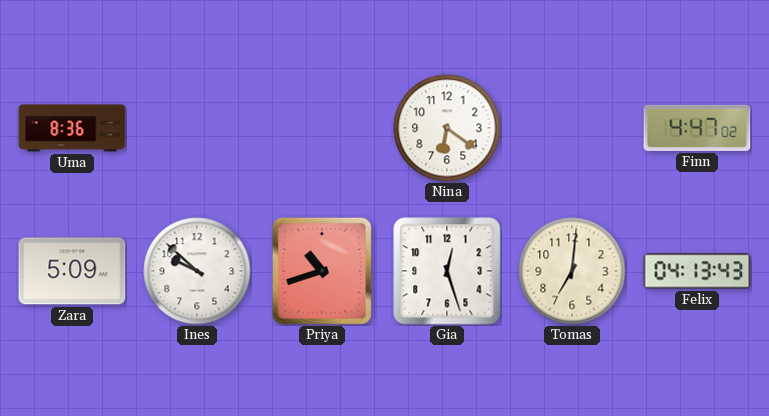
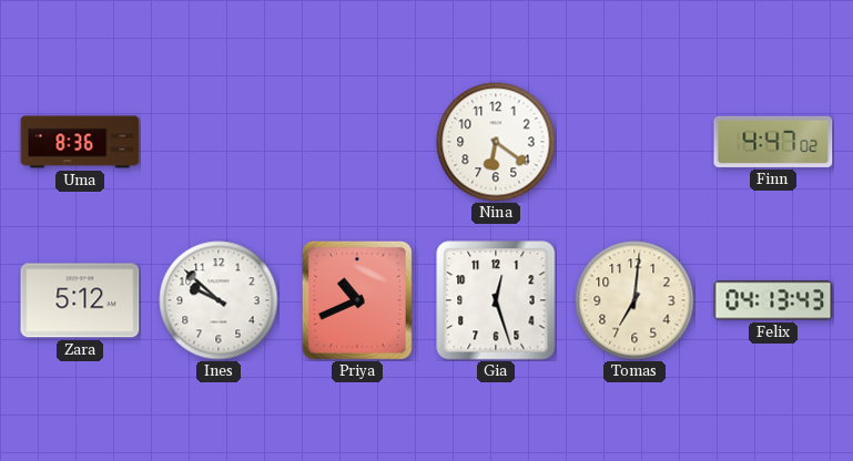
Zara: 5:09 -> 5:12
Priya: 10:42 -> 10:41
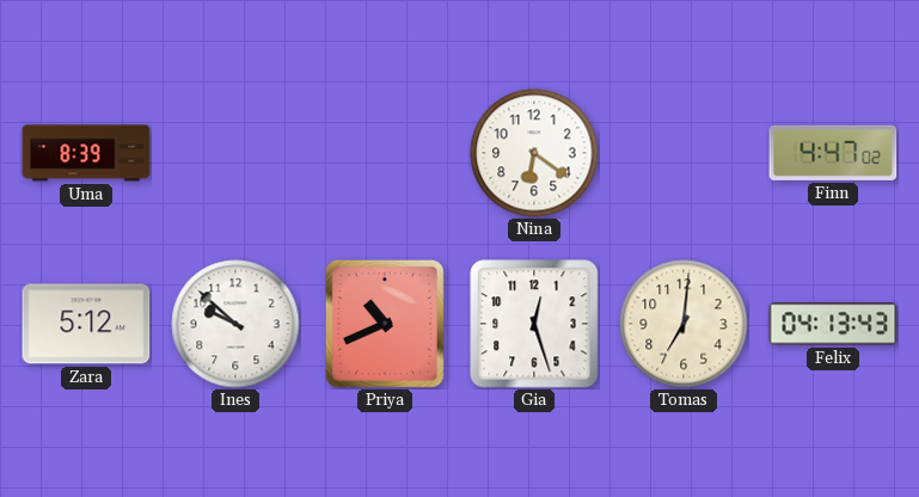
Uma: 8:36 -> 8:39
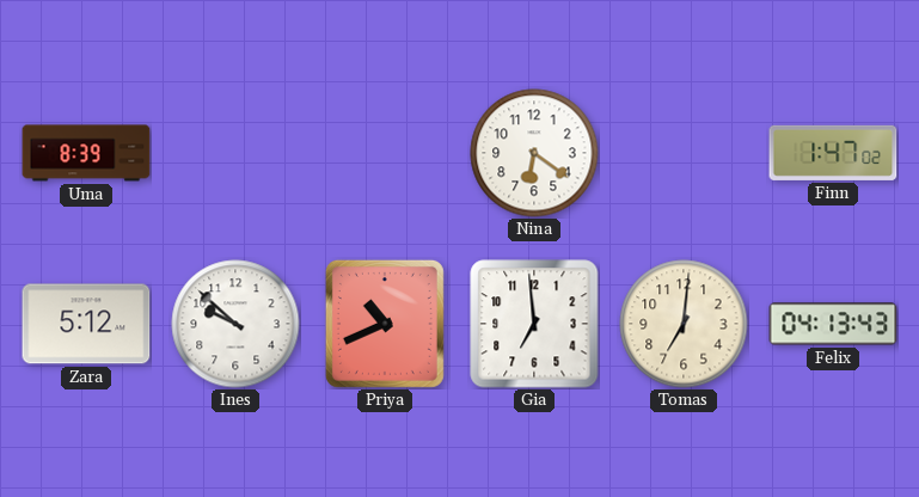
Finn: 4:47 -> 1:47
Gia: 12:27 -> 6:59
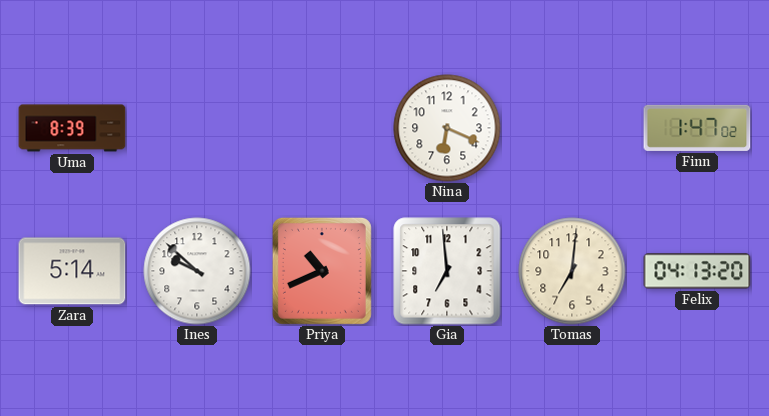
Nina: 6:21 -> 6:19
Zara: 5:12 -> 5:14
Felix: 04:13:43 -> 04:13:20
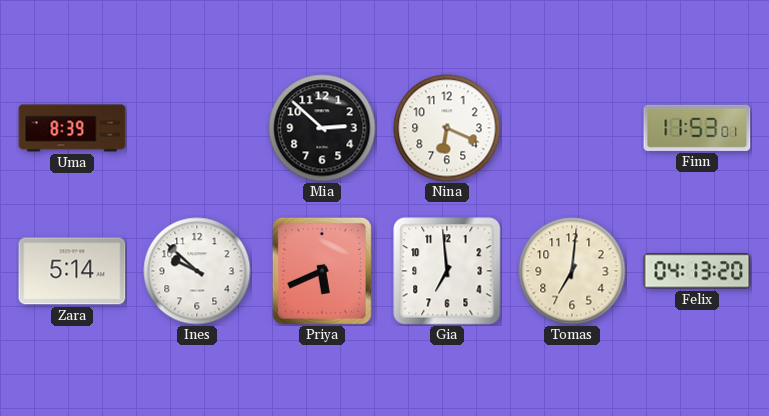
Mia: none -> 2:52
Finn: 1:47 -> 11:53
Priya: 10:41 -> 5:41
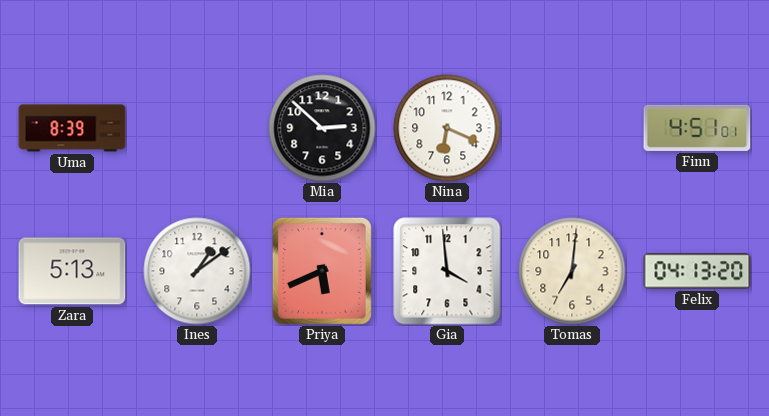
Finn: 11:53 -> 4:51
Zara: 5:14 -> 5:13
Ines: 9:52 -> 1:09
Gia: 6:59 -> 3:59
